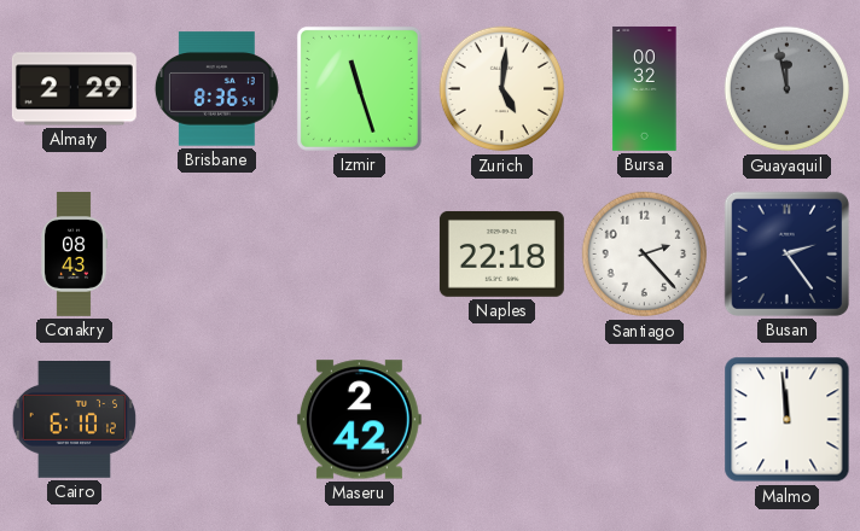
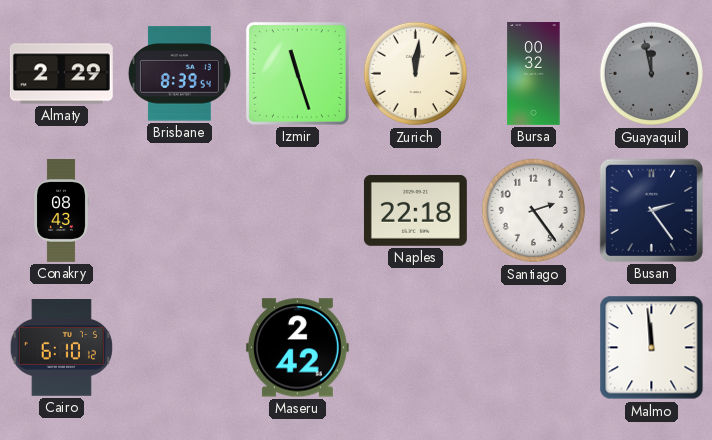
Brisbane: 8:36 -> 8:39
Zurich: 5:01 -> 12:01
Santiago: 2:23 -> 2:24
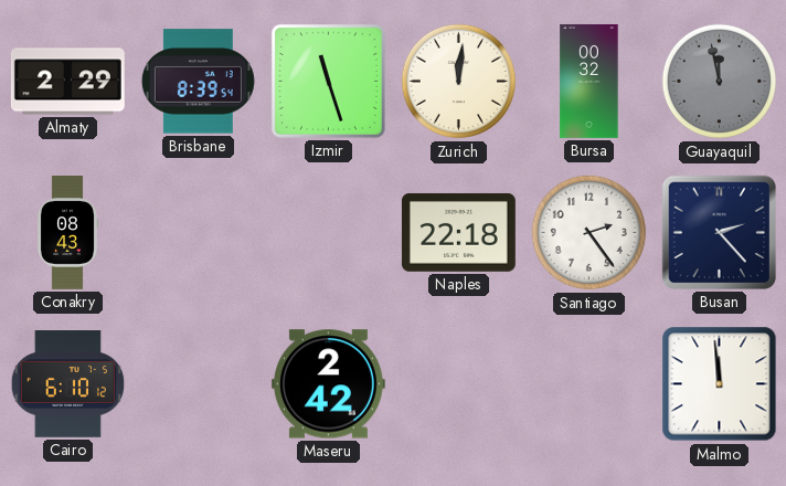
Busan: 2:24 -> 2:23
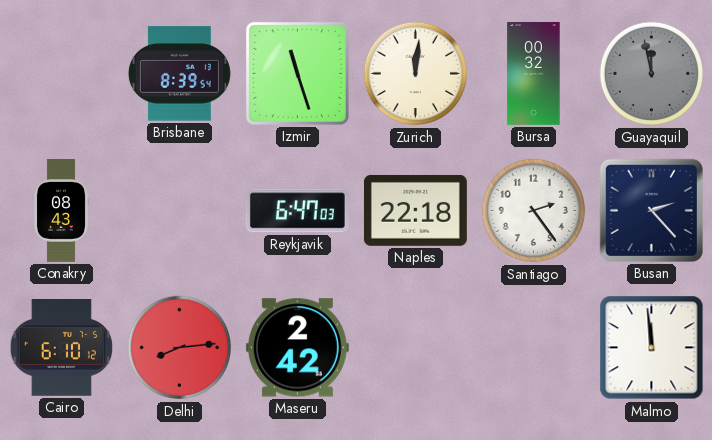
Almaty: 2:29 -> none
Reykjavik: none -> 6:47
Delhi: none -> 8:14
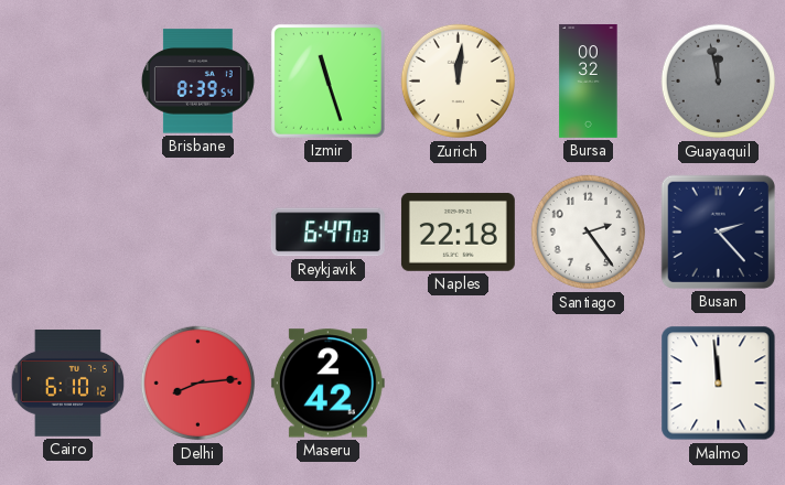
Conakry: 08:43 -> none
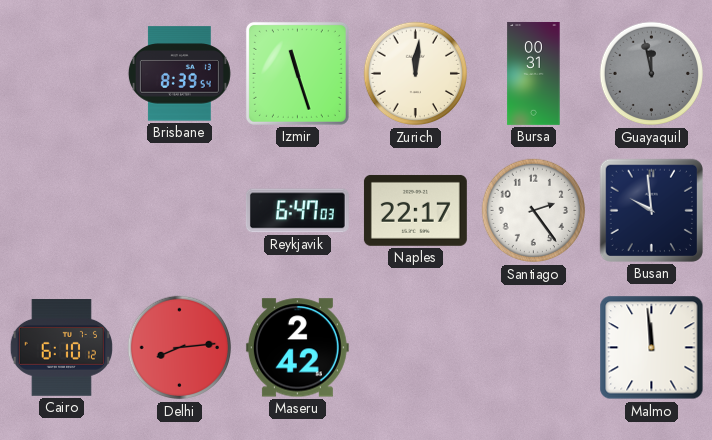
Bursa: 00:32 -> 00:31
Naples: 22:18 -> 22:17
Busan: 2:23 -> 9:59
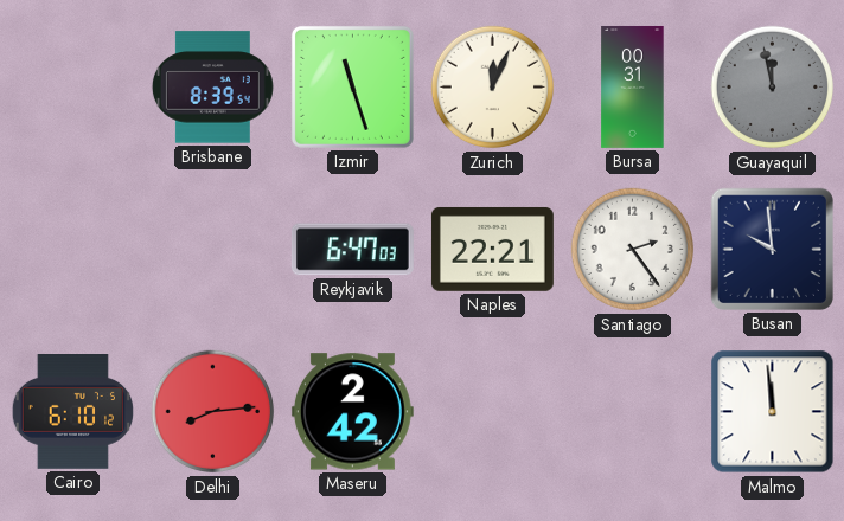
Zurich: 12:01 -> 12:04
Naples: 22:17 -> 22:21
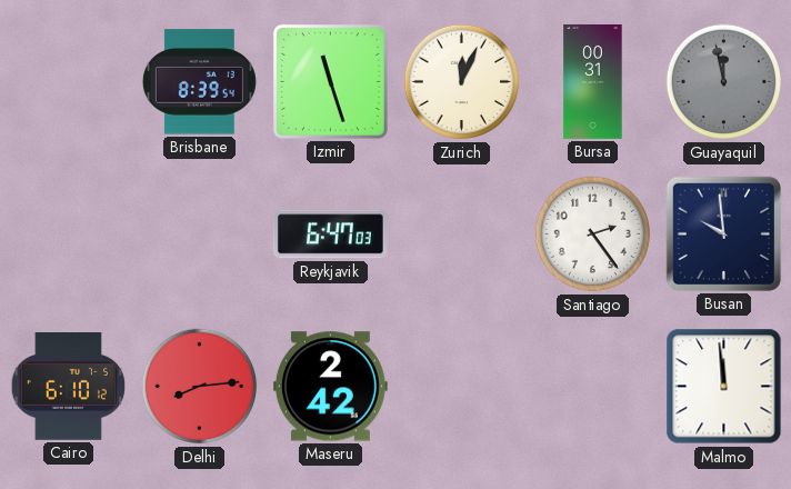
Naples: 22:21 -> none
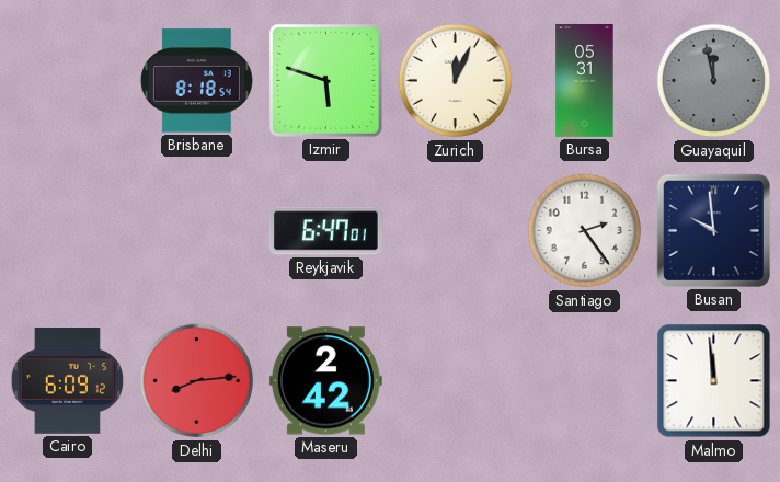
Brisbane: 8:39 -> 8:18
Izmir: 11:27 -> 5:48
Bursa: 00:31 -> 05:31
Reykjavik: 6:47:03 -> 6:47:01
Cairo: 6:10 -> 6:09
